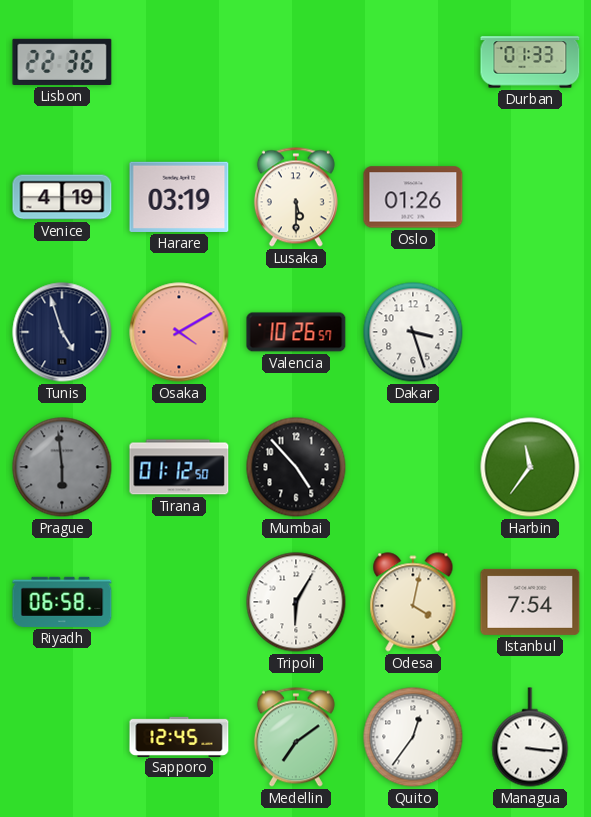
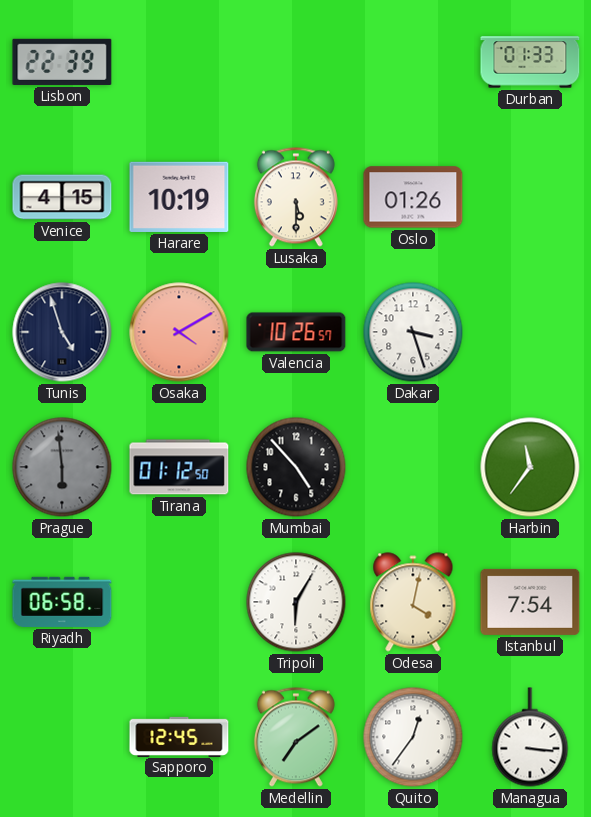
Lisbon: 22:36 -> 22:39
Venice: 4:19 -> 4:15
Harare: 03:19 -> 10:19
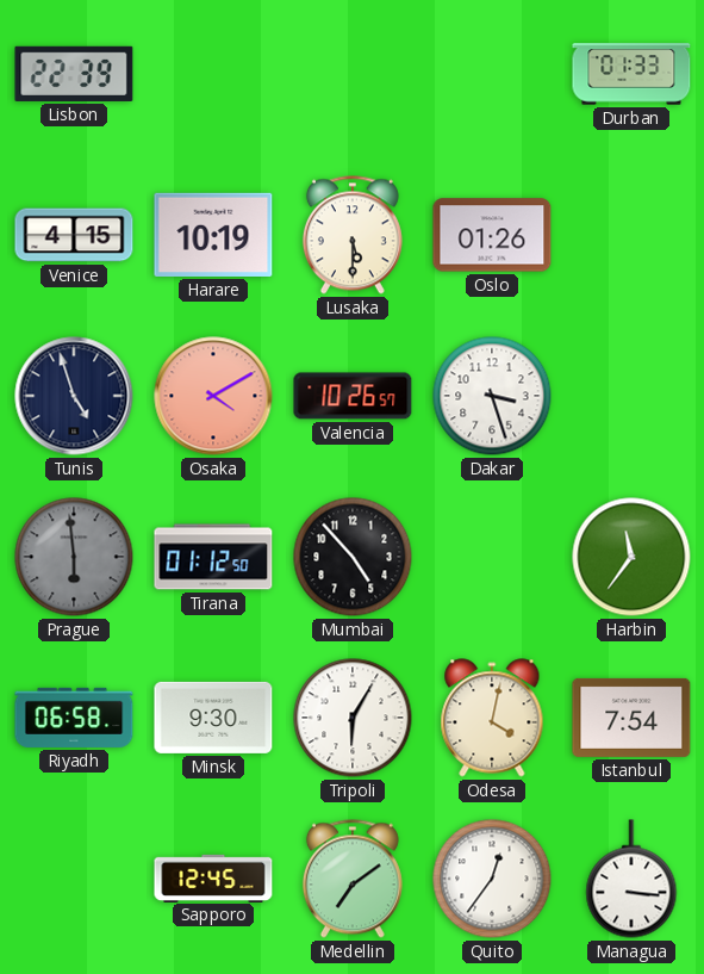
Minsk: none -> 9:30
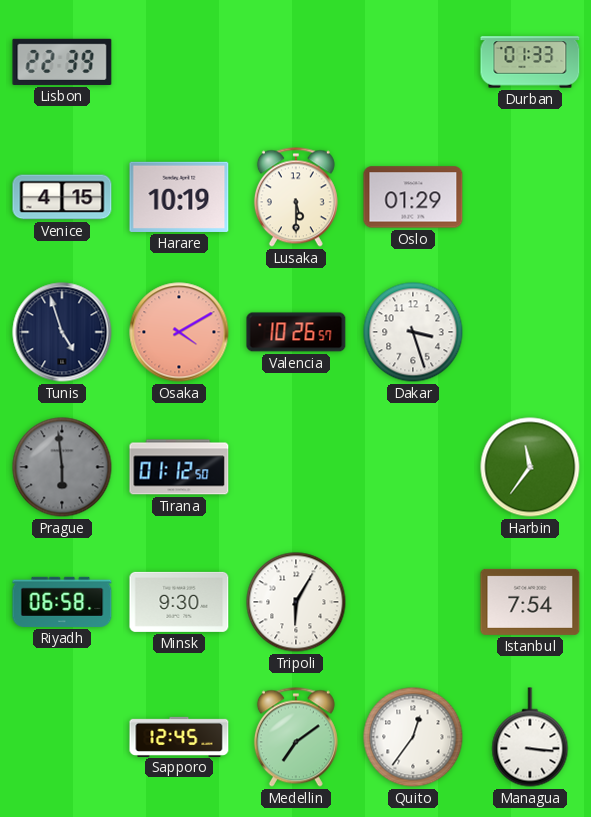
Oslo: 01:26 -> 01:29
Mumbai: 4:53 -> none
Odesa: 4:02 -> none
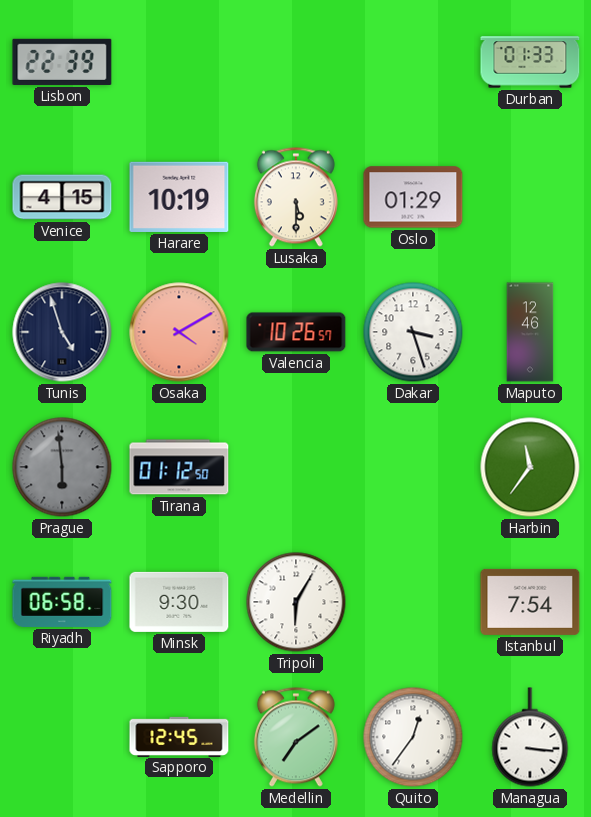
Maputo: none -> 12:46
